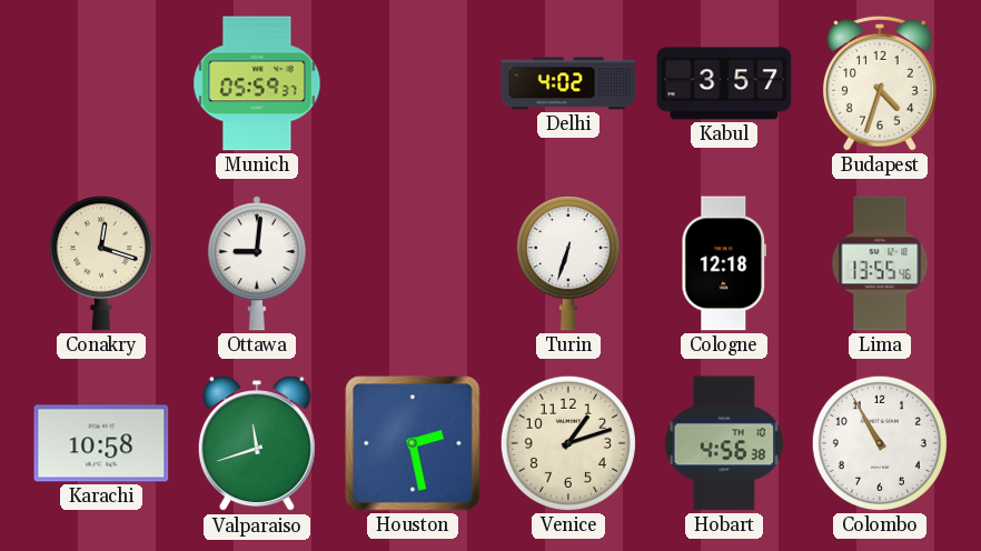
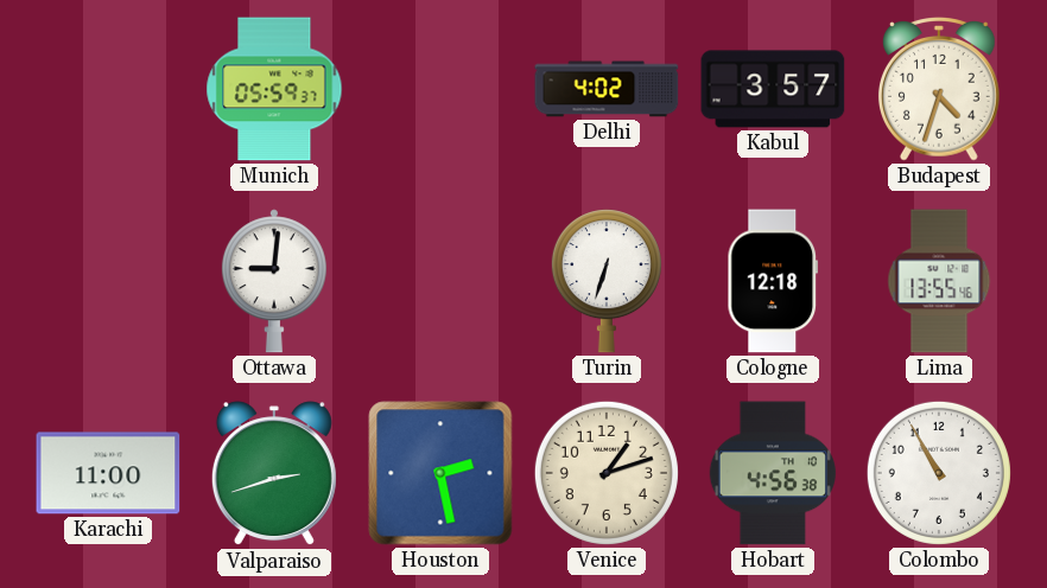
Conakry: 12:18 -> none
Karachi: 10:58 -> 11:00
Valparaiso: 11:42 -> 2:42
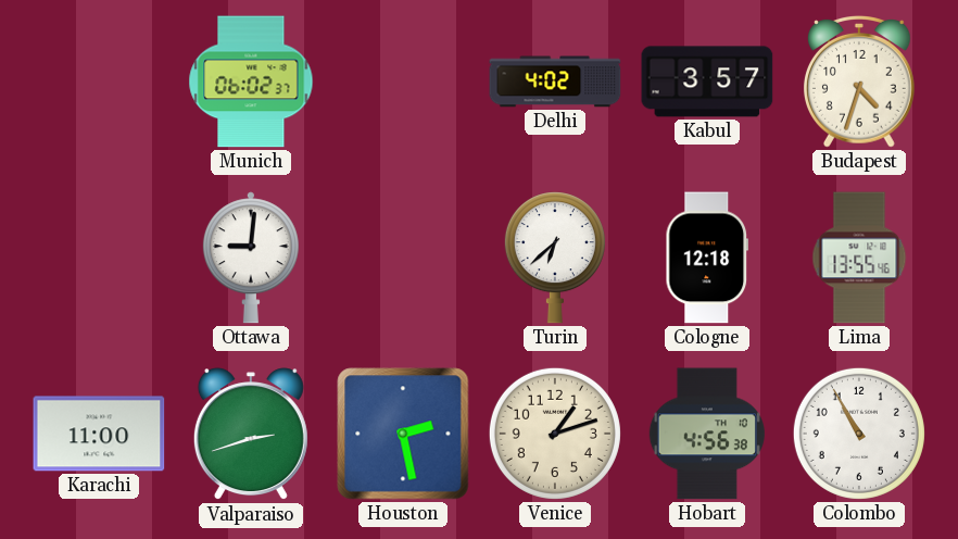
Munich: 05:59 -> 06:02
Turin: 6:33 -> 6:38
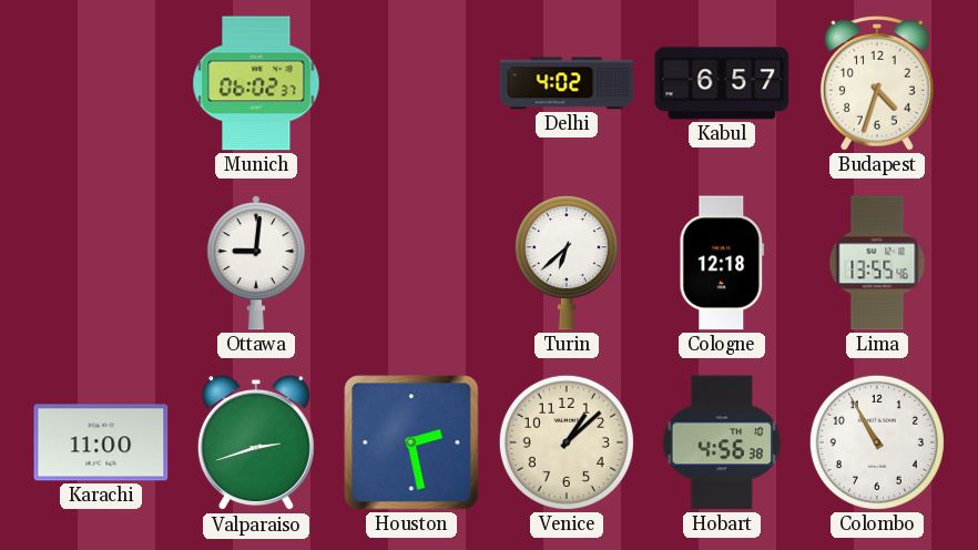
Kabul: 3:57 -> 6:57
Venice: 1:12 -> 1:08
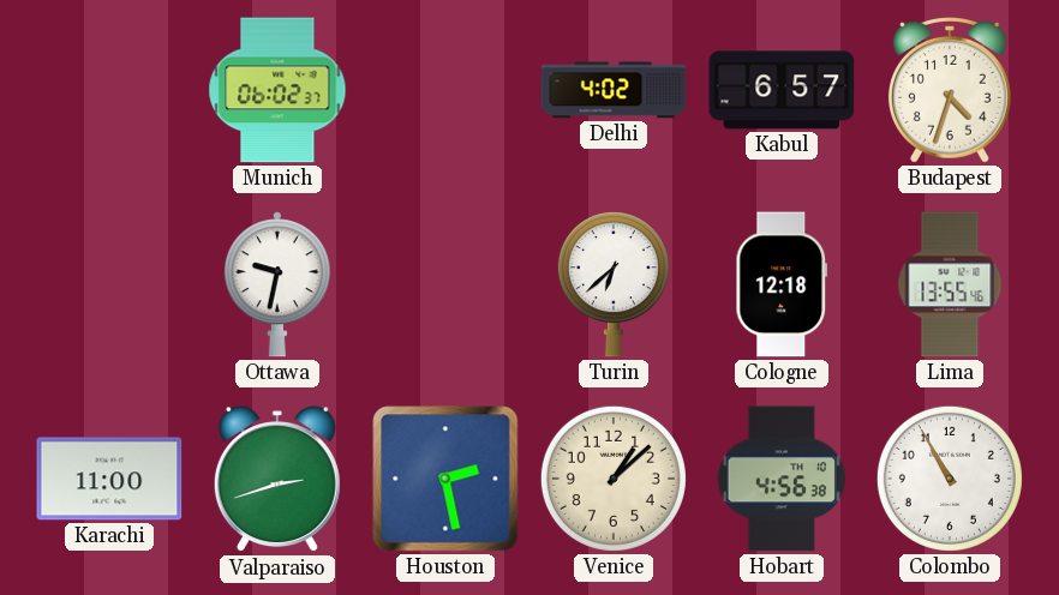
Ottawa: 9:01 -> 9:32
